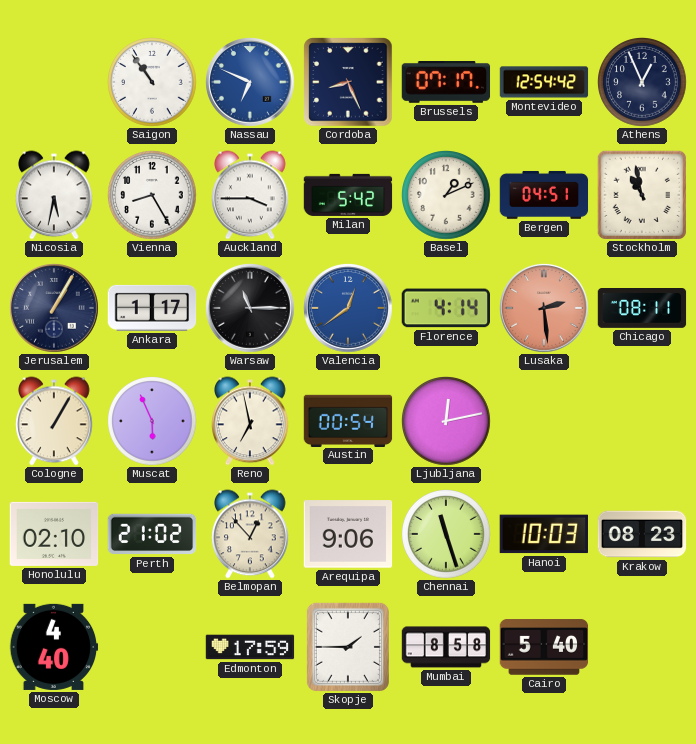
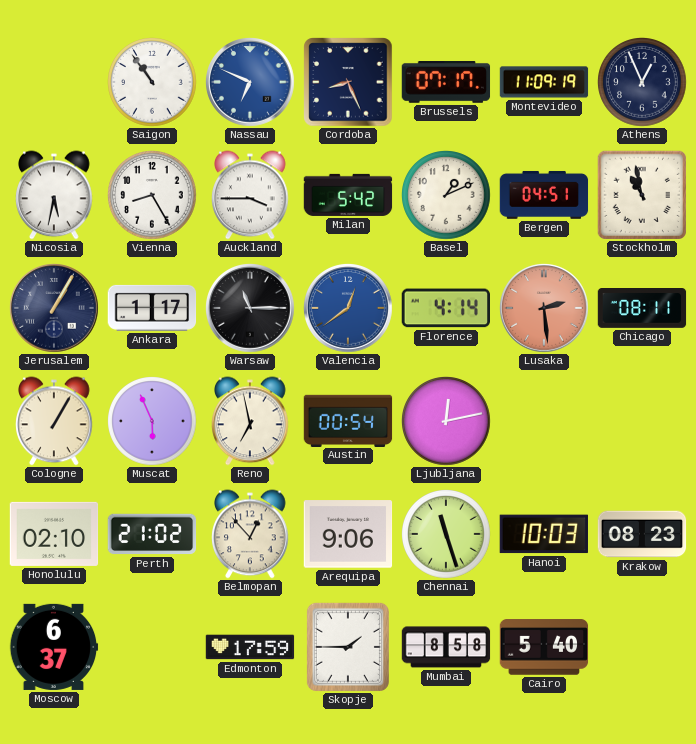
Montevideo: 12:54 -> 11:09
Moscow: 4:40 -> 6:37
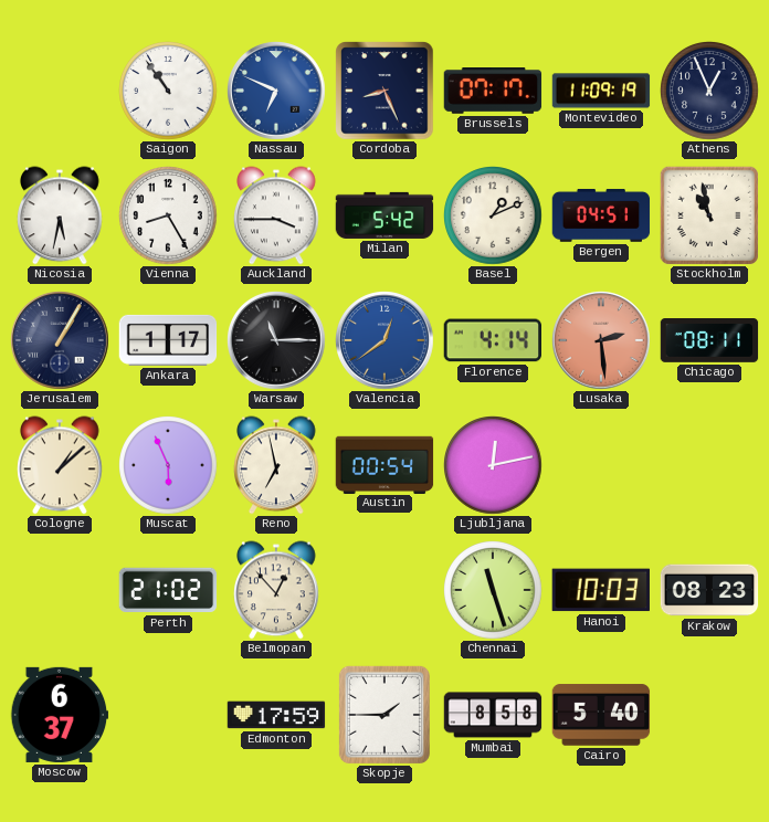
Cologne: 1:05 -> 1:08
Honolulu: 02:10 -> none
Arequipa: 9:06 -> none
